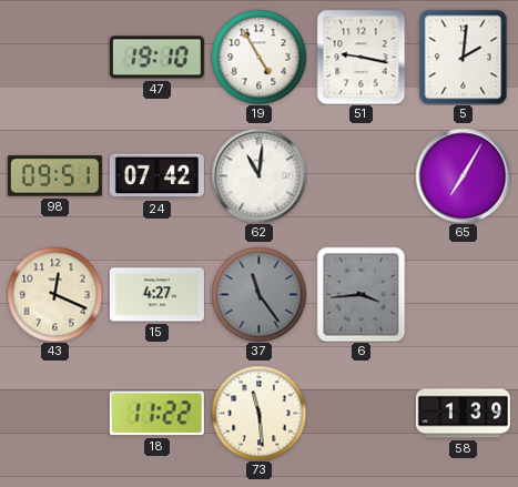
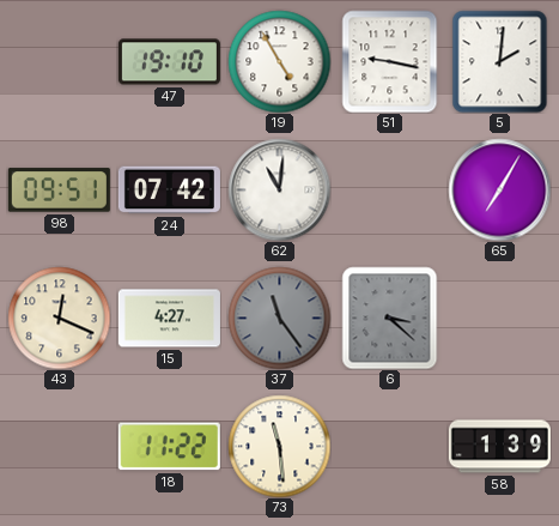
6: 3:44 -> 3:22
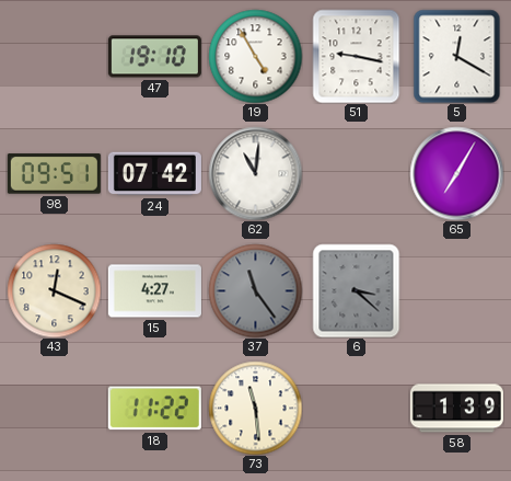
5: 2:01 -> 12:20
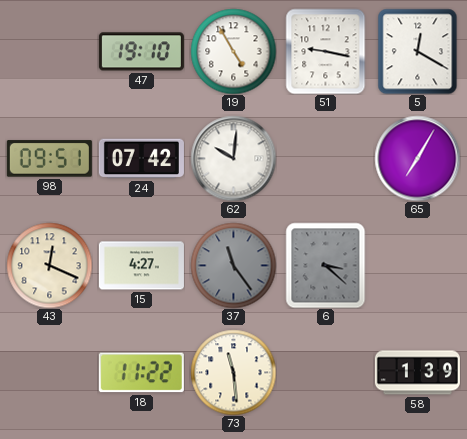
62: 11:01 -> 10:01
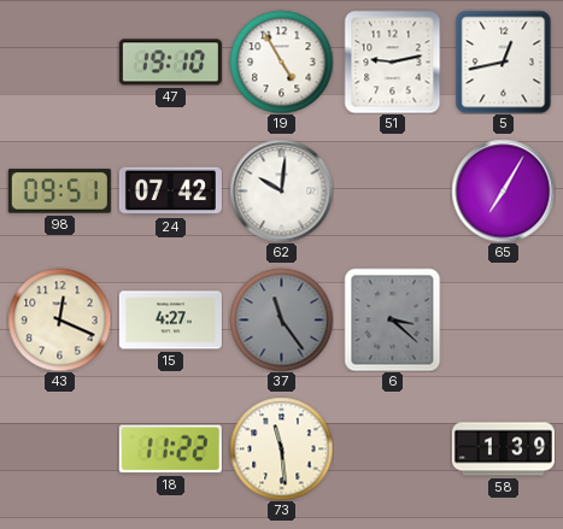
51: 9:17 -> 9:13
5: 12:20 -> 12:43
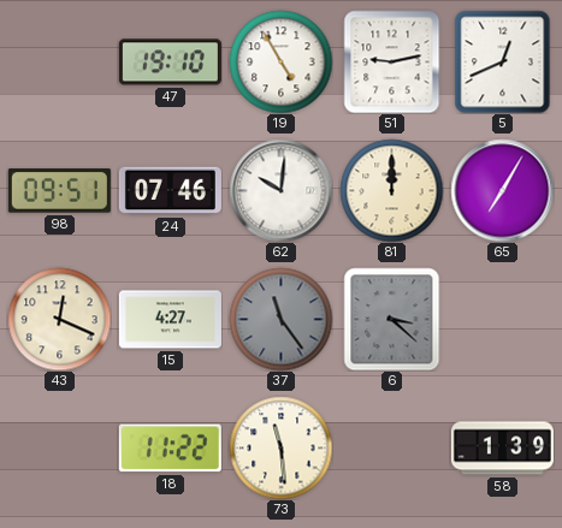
5: 12:43 -> 12:41
24: 07:42 -> 07:46
81: none -> 12:00
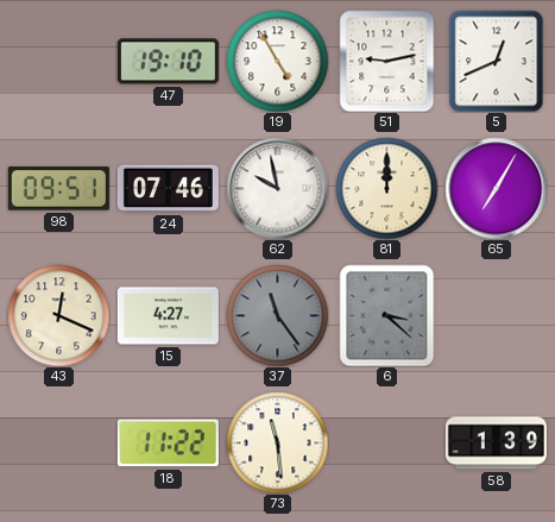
62: 10:01 -> 9:58
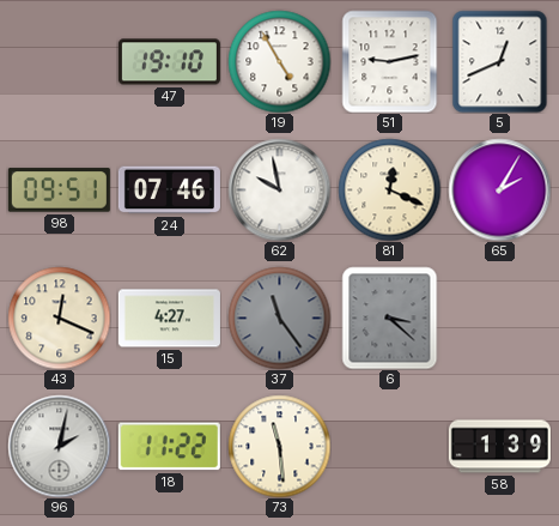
81: 12:00 -> 12:19
65: 7:05 -> 2:05
96: none -> 2:02
